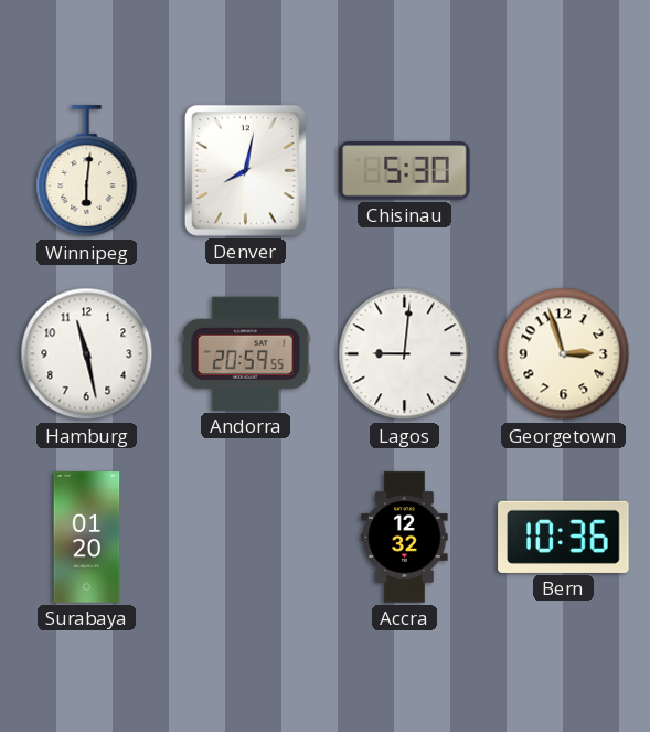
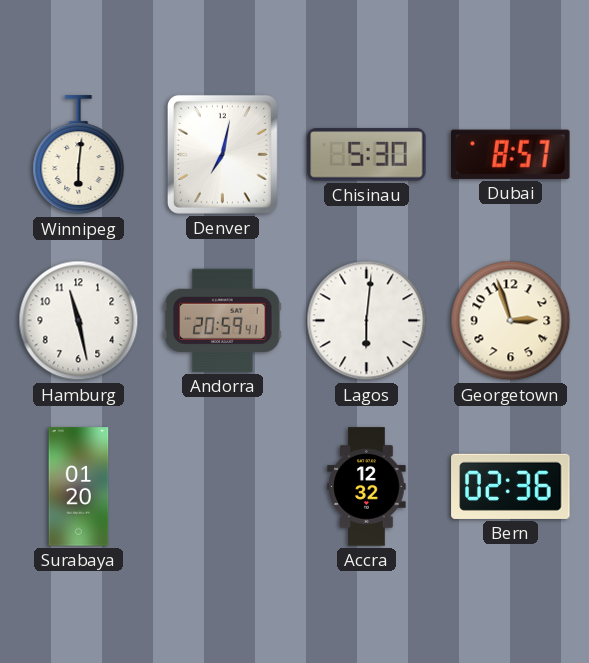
Denver: 8:02 -> 7:02
Dubai: none -> 8:57
Andorra: 20:59:55 -> 20:59:41
Lagos: 9:01 -> 6:01
Bern: 10:36 -> 02:36
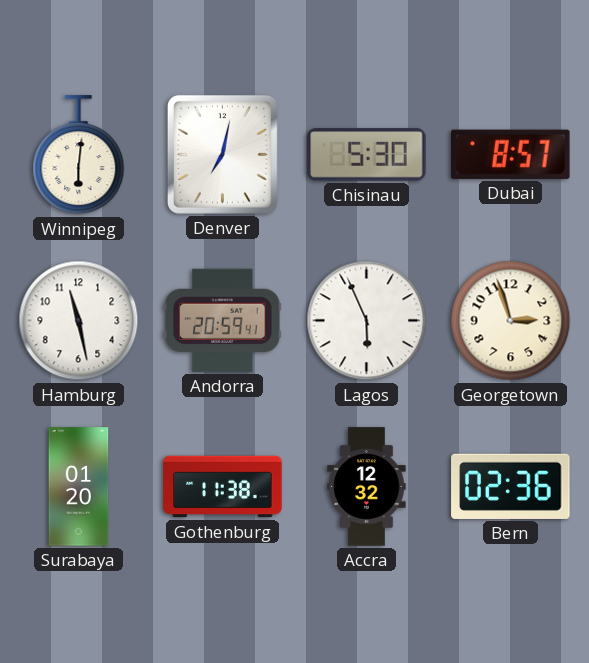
Lagos: 6:01 -> 5:56
Gothenburg: none -> 11:38
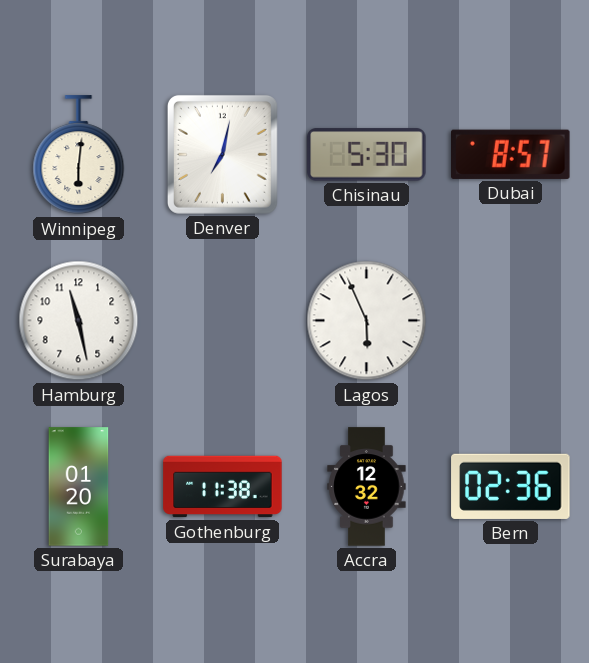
Andorra: 20:59 -> none
Georgetown: 2:57 -> none
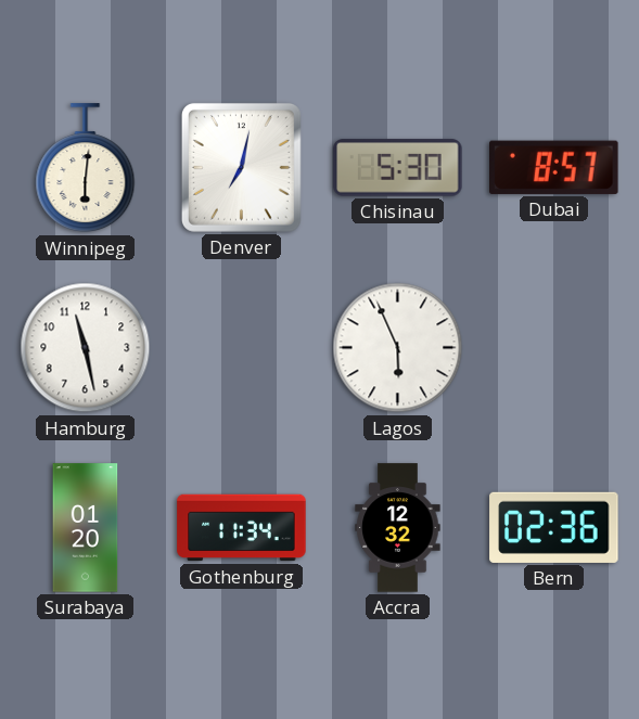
Gothenburg: 11:38 -> 11:34
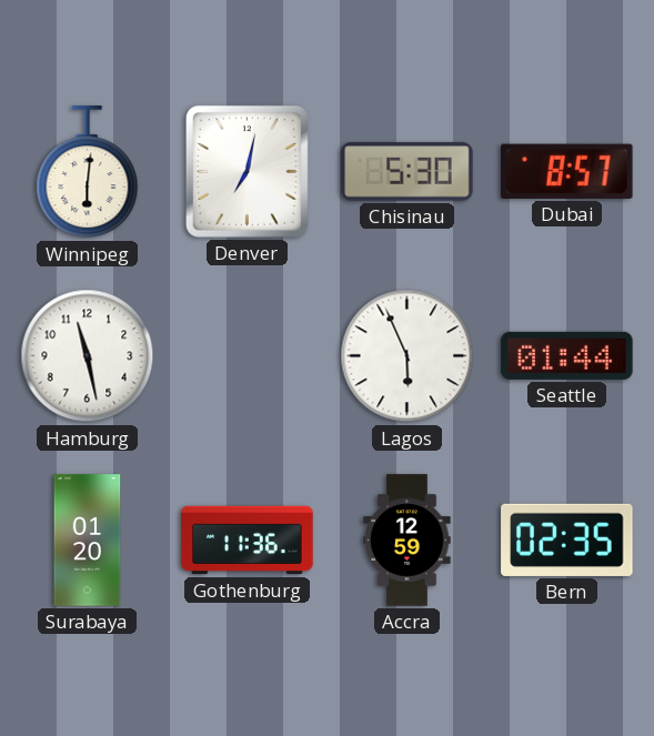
Seattle: none -> 01:44
Gothenburg: 11:34 -> 11:36
Accra: 12:32 -> 12:59
Bern: 02:36 -> 02:35
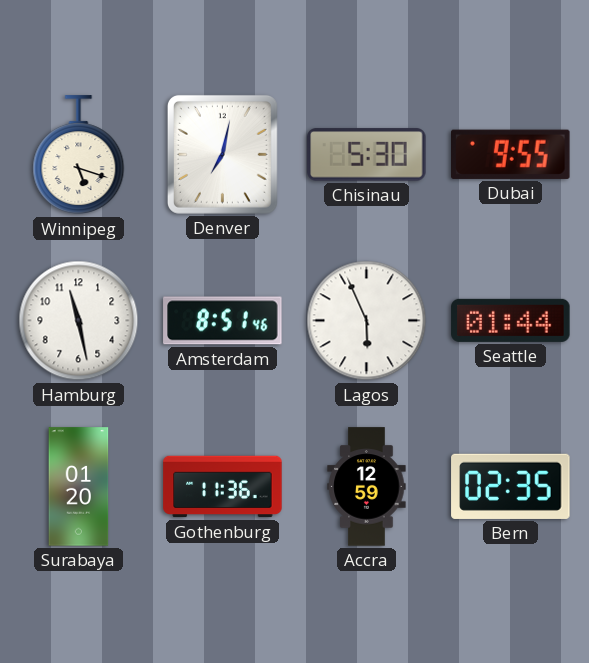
Winnipeg: 6:01 -> 5:18
Dubai: 8:57 -> 9:55
Amsterdam: none -> 8:51
